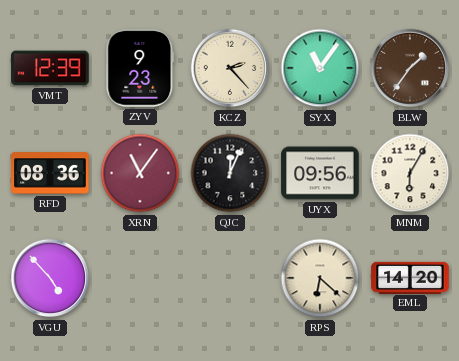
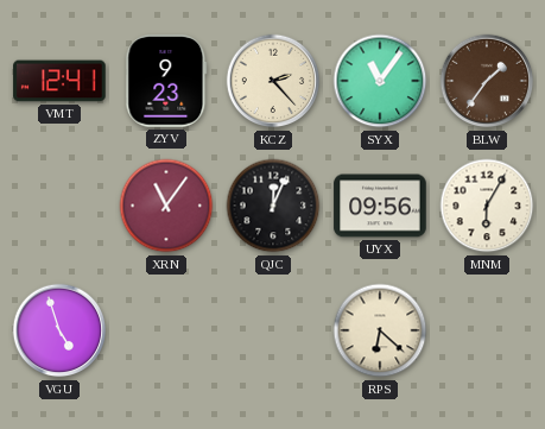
VMT: 12:39 -> 12:41
RFD: 08:36 -> none
VGU: 4:53 -> 4:57
EML: 14:20 -> none
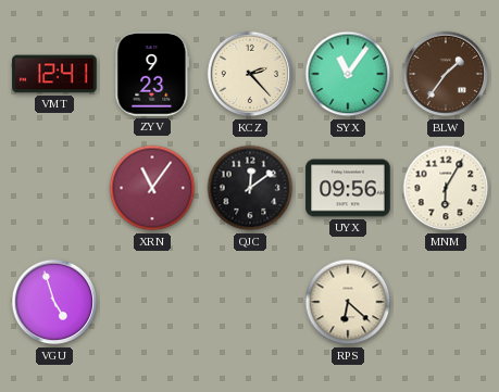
QJC: 12:04 -> 12:09
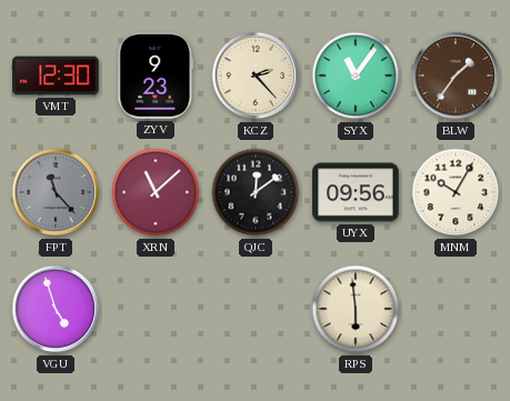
VMT: 12:41 -> 12:30
FPT: none -> 11:23
XRN: 11:06 -> 11:08
MNM: 6:05 -> 10:05
RPS: 6:22 -> 5:59
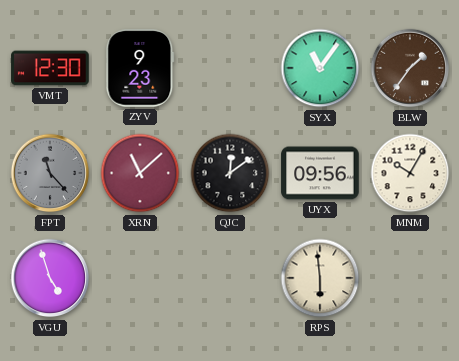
KCZ: 2:23 -> none
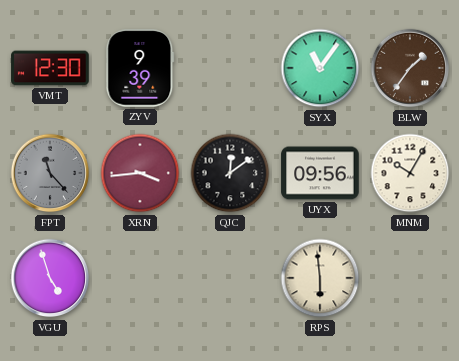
ZYV: 9:23 -> 9:39
XRN: 11:08 -> 3:44
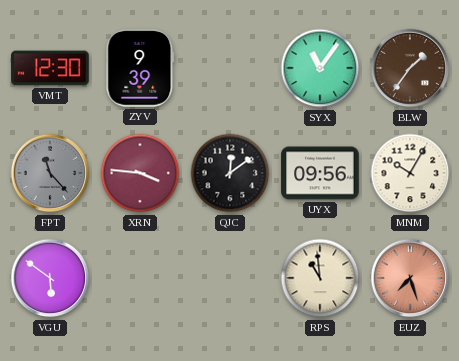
XRN: 3:44 -> 3:46
VGU: 4:57 -> 5:51
RPS: 5:59 -> 10:59
EUZ: none -> 7:27
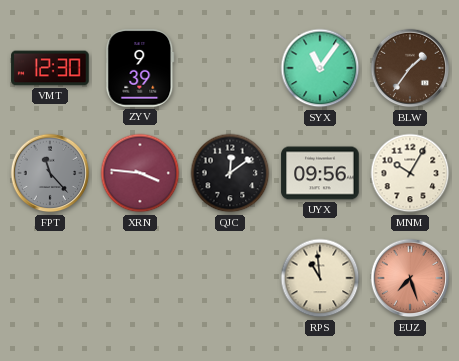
VGU: 5:51 -> none
